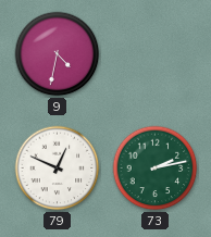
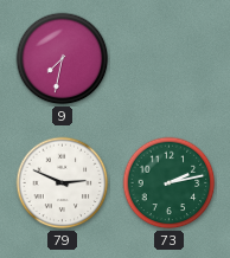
9: 4:32 -> 7:32
79: 12:49 -> 2:49
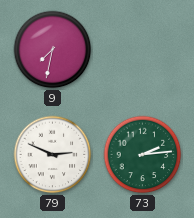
73: 2:13 -> 2:14
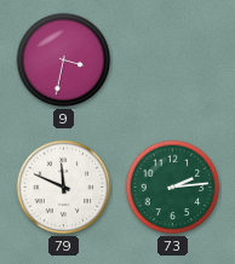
9: 7:32 -> 3:32
79: 2:49 -> 11:49
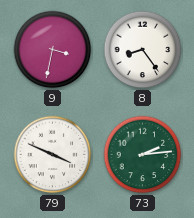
8: none -> 8:24
79: 11:49 -> 3:49
